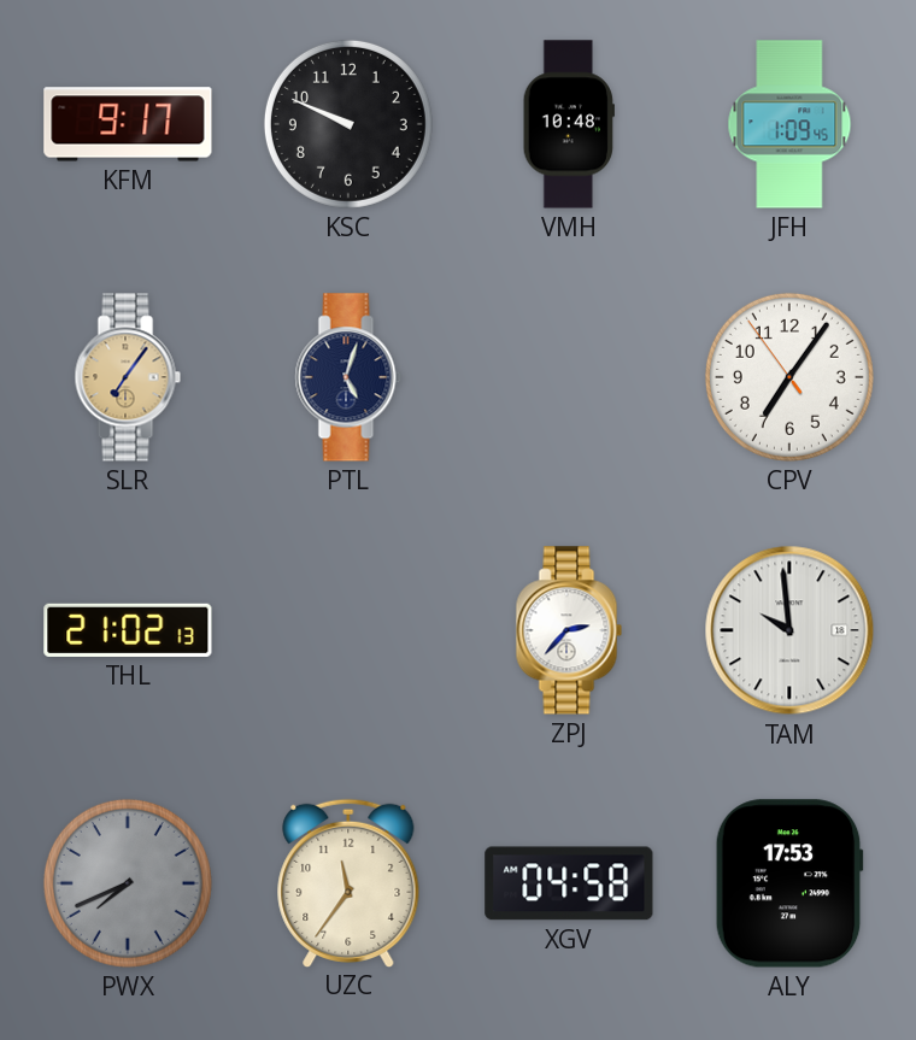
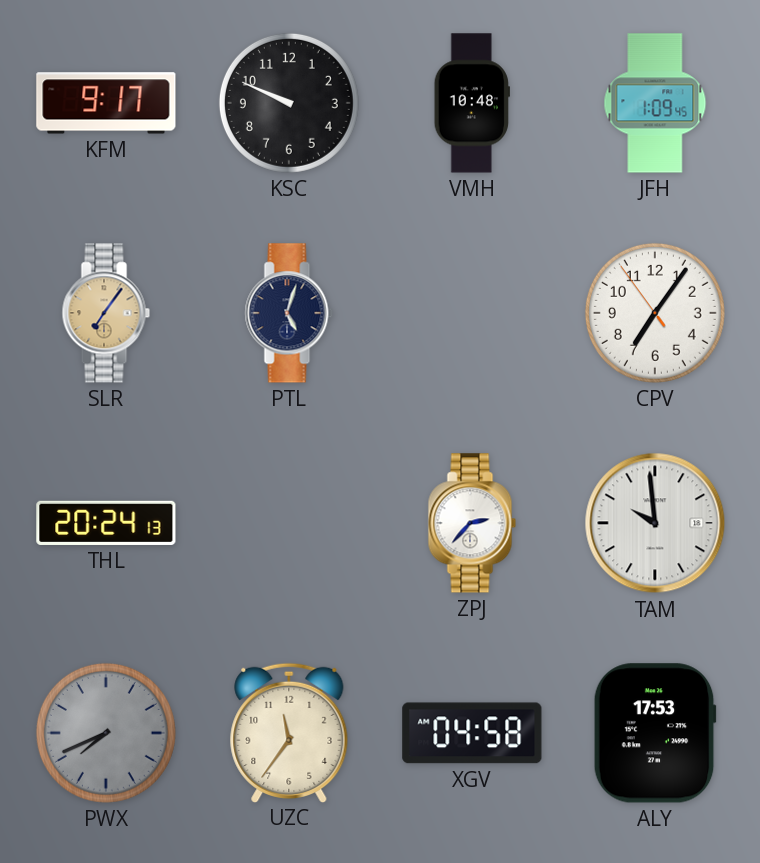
THL: 21:02 -> 20:24
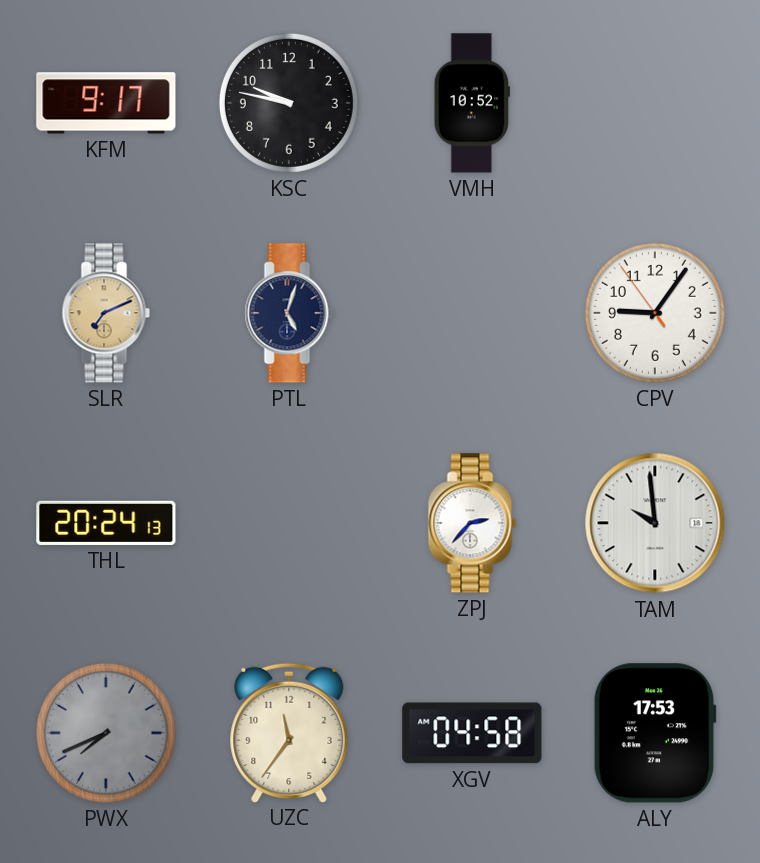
KSC: 9:49 -> 9:47
VMH: 10:48 -> 10:52
JFH: 1:09 -> none
SLR: 7:06 -> 7:11
CPV: 7:05 -> 9:05
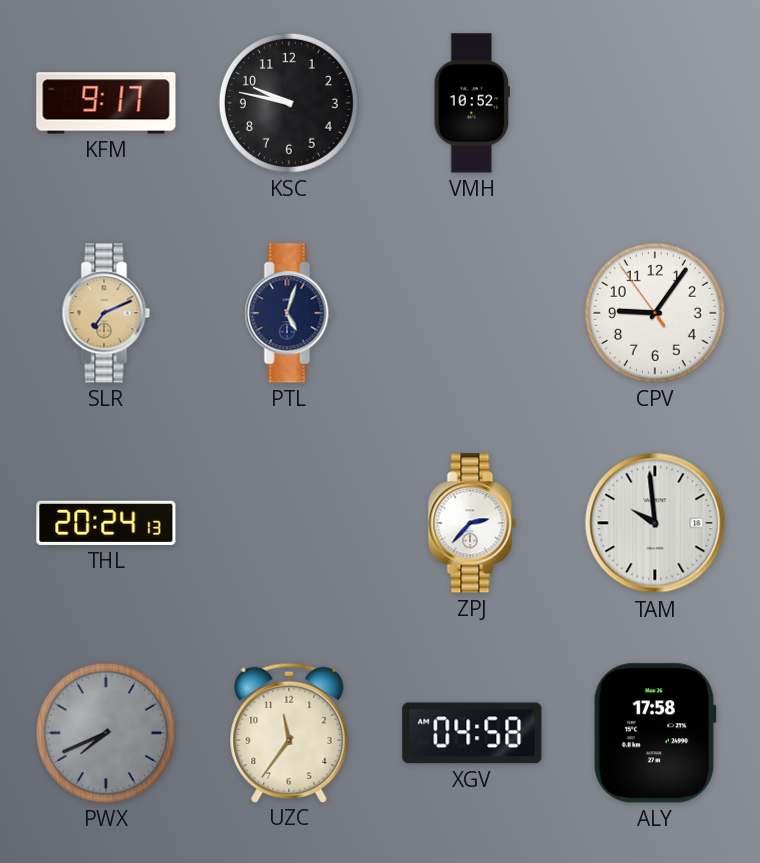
ALY: 17:53 -> 17:58
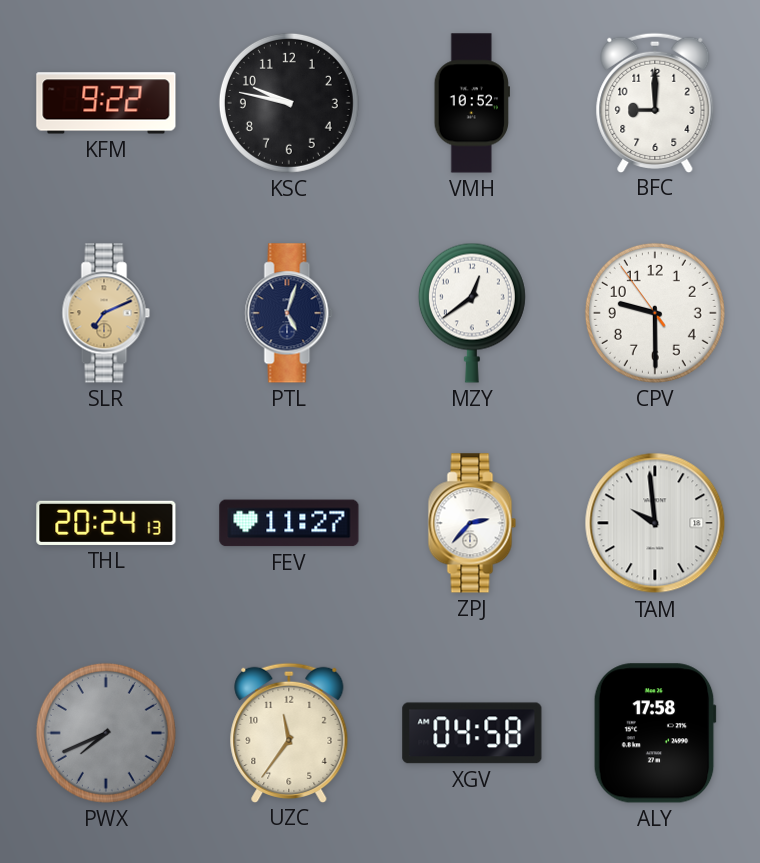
KFM: 9:17 -> 9:22
BFC: none -> 9:00
MZY: none -> 12:39
CPV: 9:05 -> 9:29
FEV: none -> 11:27
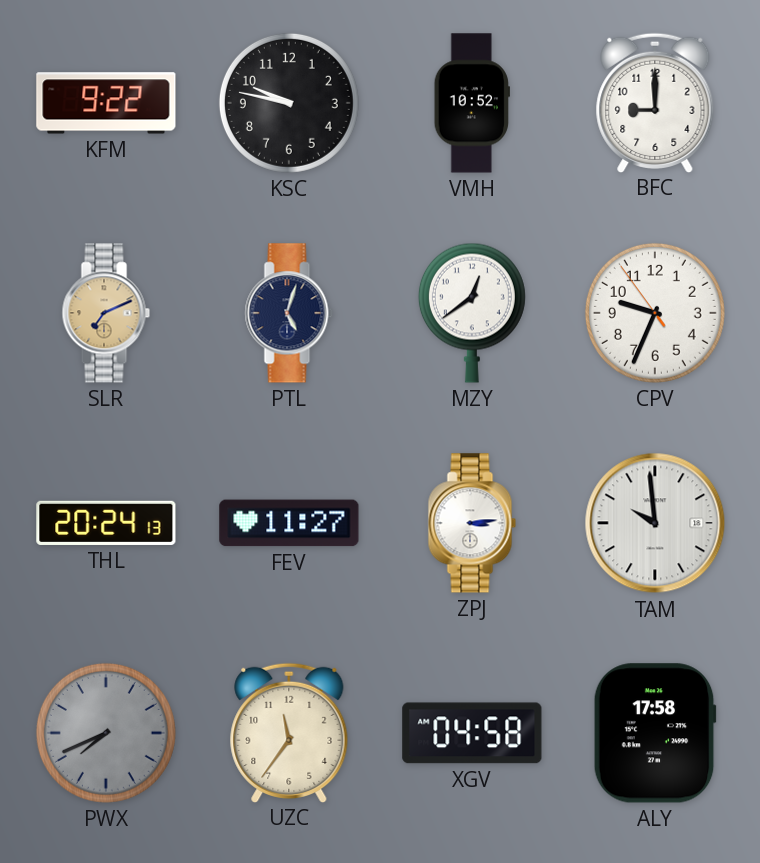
CPV: 9:29 -> 9:33
ZPJ: 2:37 -> 3:14
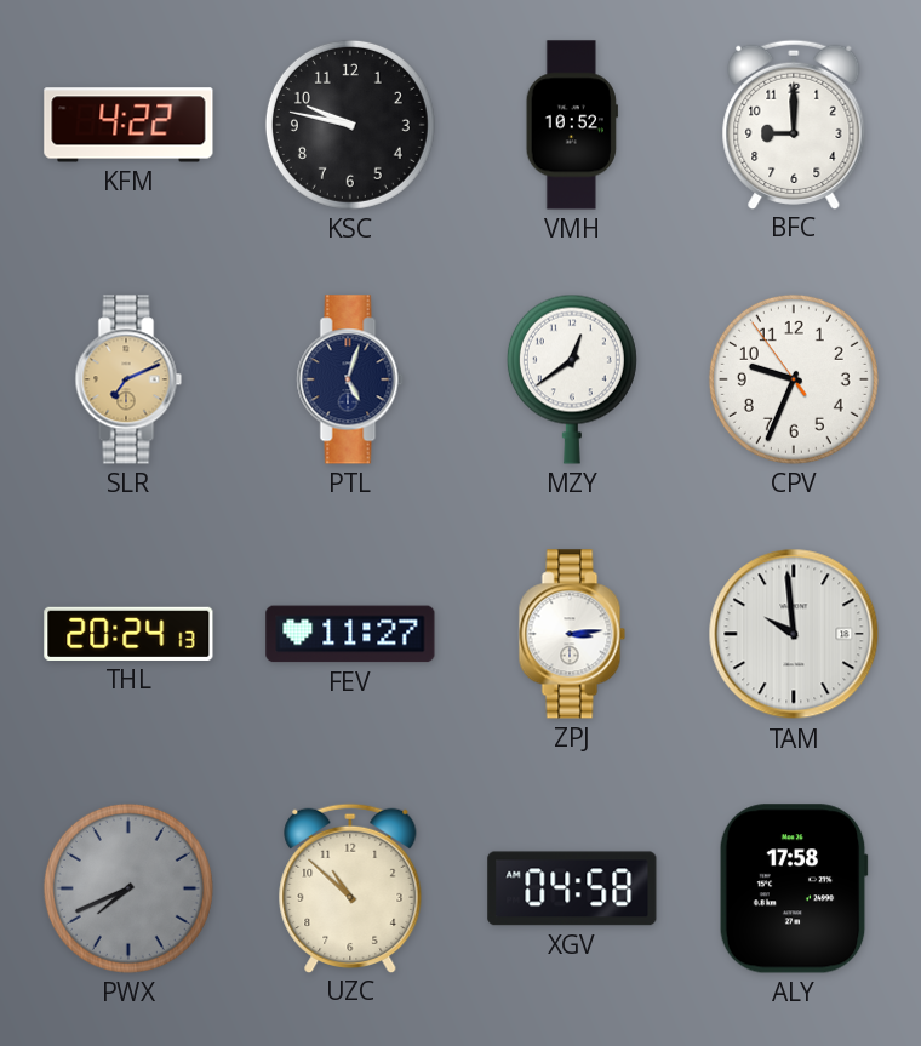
KFM: 9:22 -> 4:22
UZC: 11:36 -> 10:52
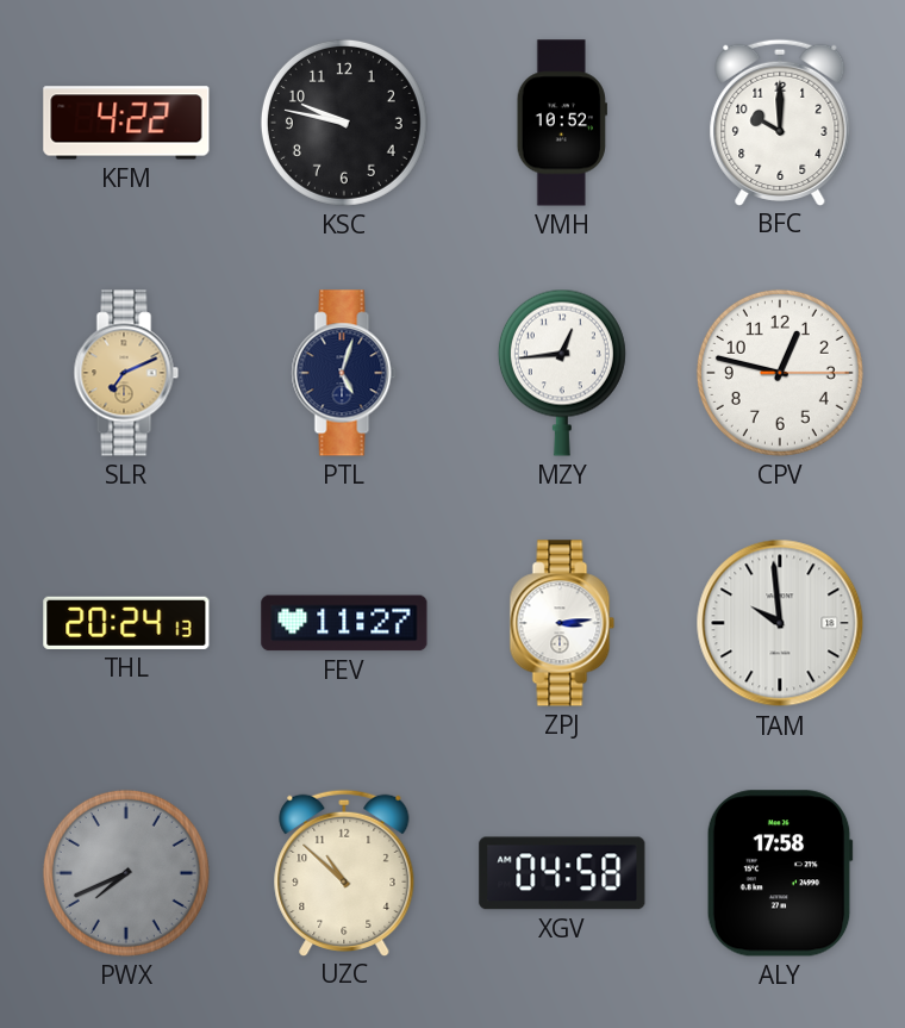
BFC: 9:00 -> 10:00
MZY: 12:39 -> 12:44
CPV: 9:33 -> 12:47
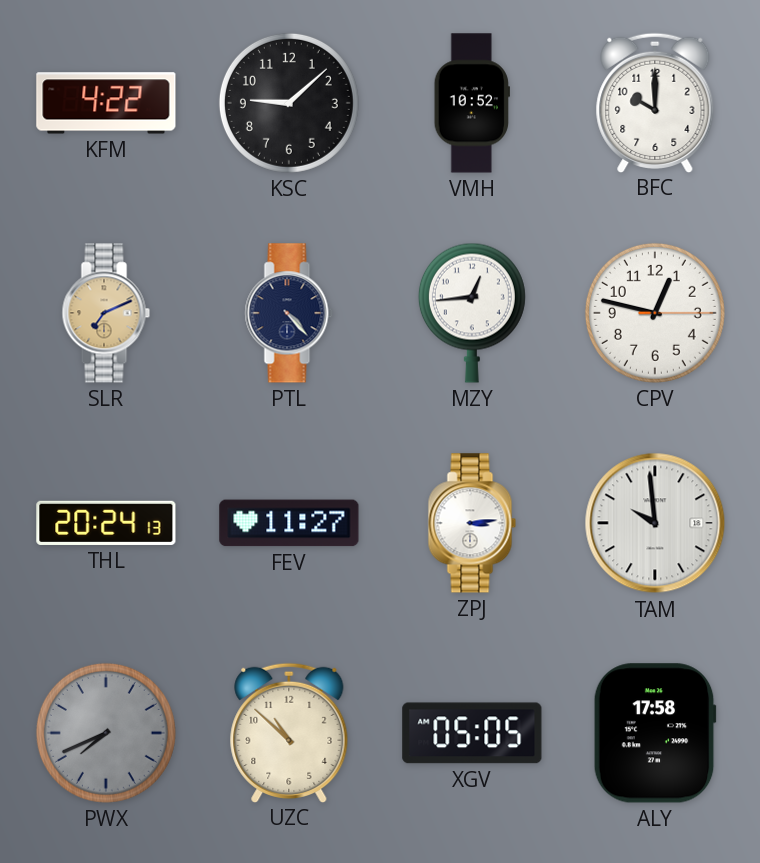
KSC: 9:47 -> 9:08
PTL: 5:03 -> 4:23
XGV: 04:58 -> 05:05
